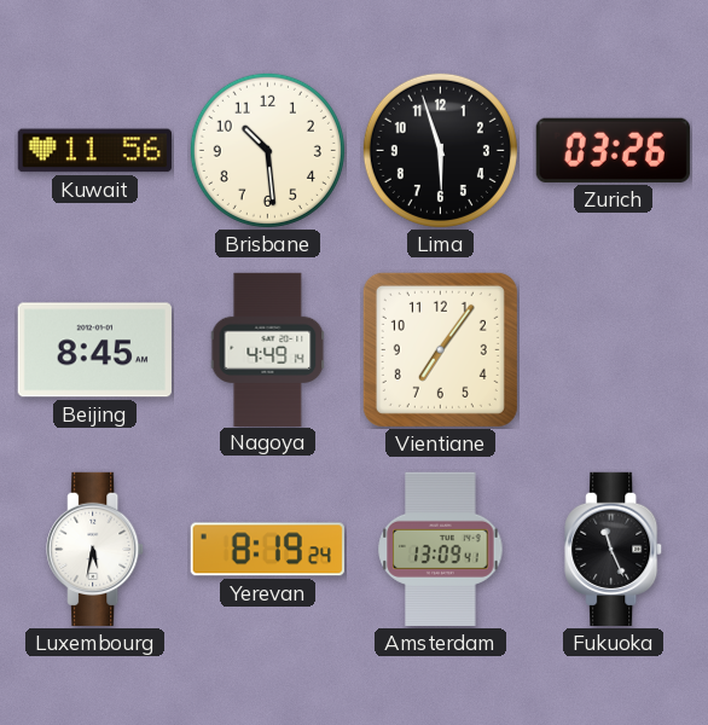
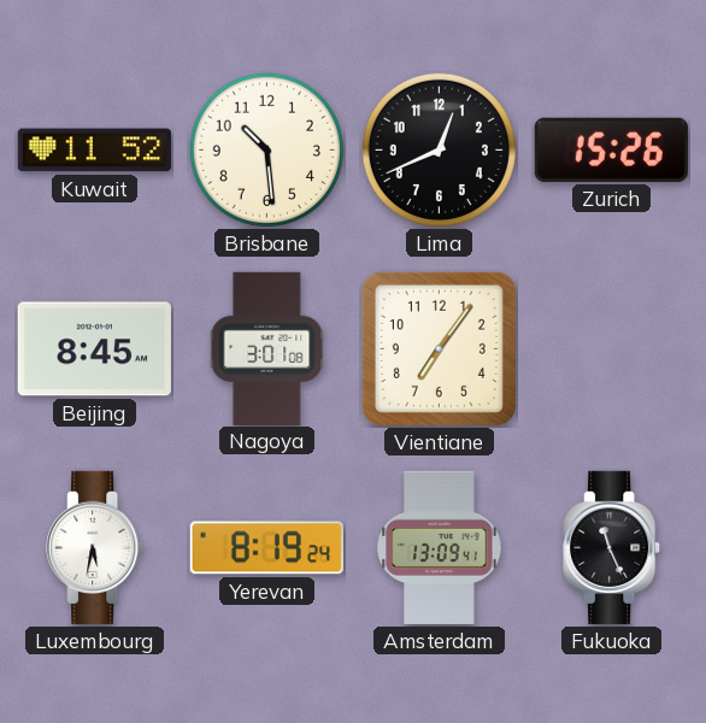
Kuwait: 11:56 -> 11:52
Lima: 5:57 -> 12:41
Zurich: 03:26 -> 15:26
Nagoya: 4:49 -> 3:01
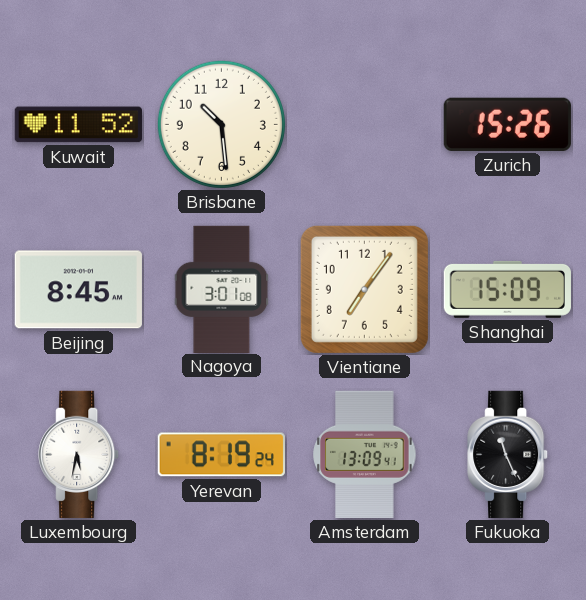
Lima: 12:41 -> none
Shanghai: none -> 15:09
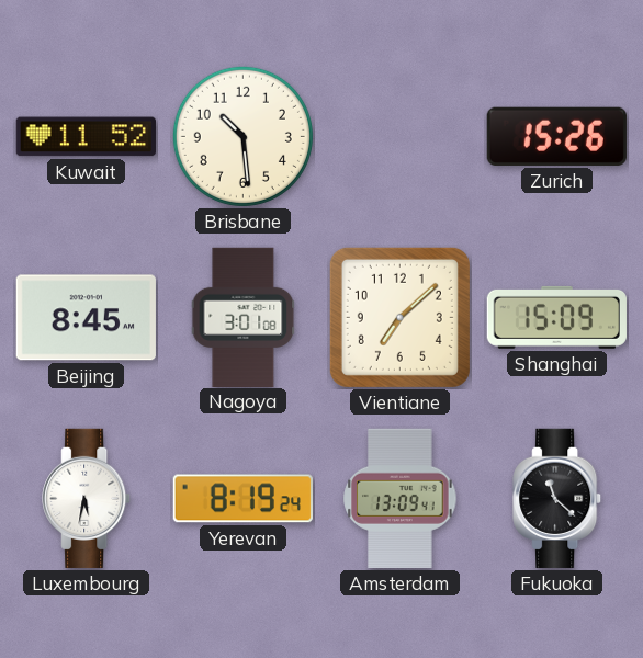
Vientiane: 7:06 -> 7:08
Fukuoka: 11:26 -> 11:22
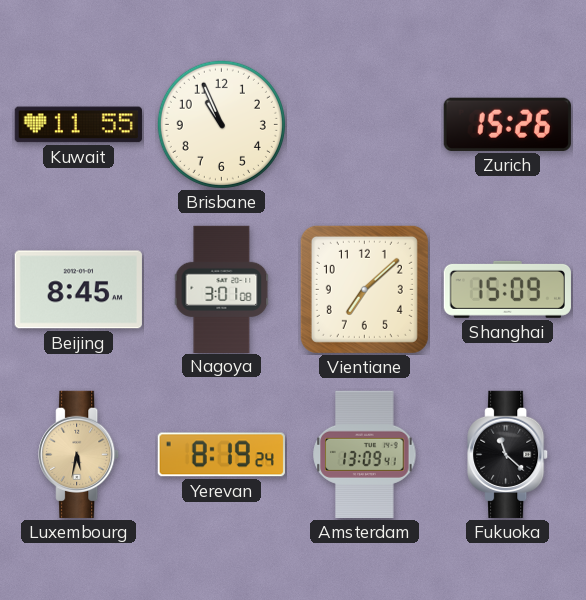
Kuwait: 11:52 -> 11:55
Brisbane: 10:29 -> 10:56
Luxembourg dial: white -> champagne
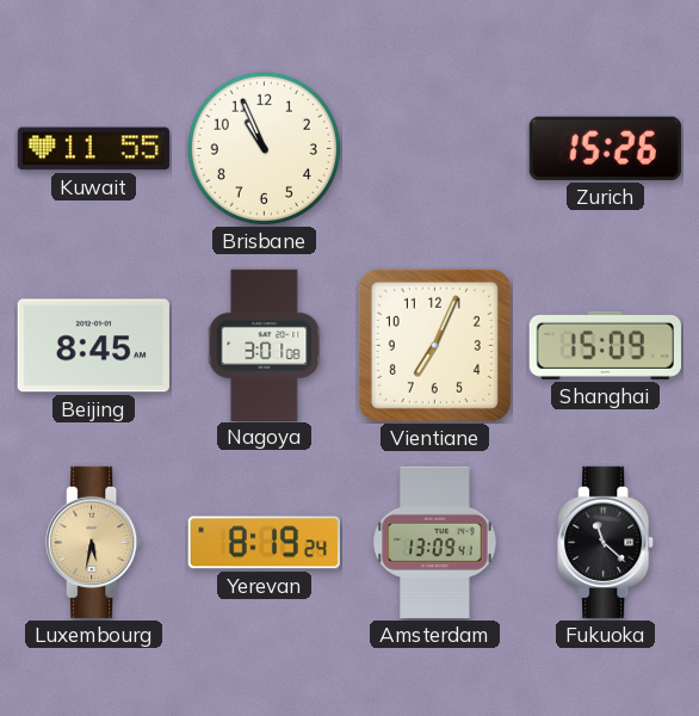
Vientiane: 7:08 -> 7:04
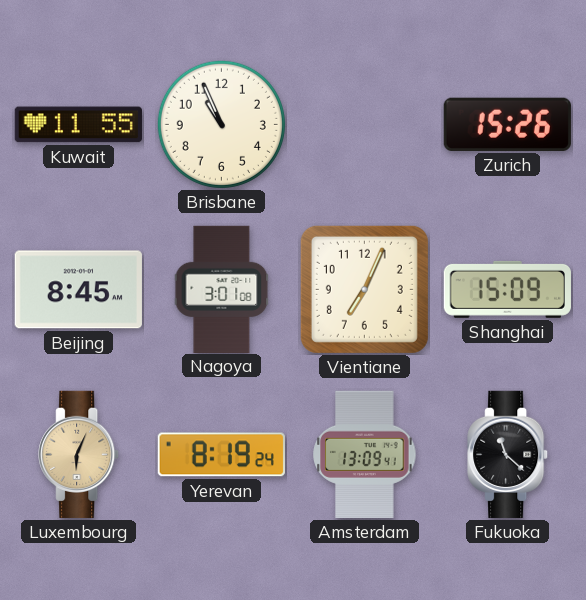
Luxembourg: 5:32 -> 6:04
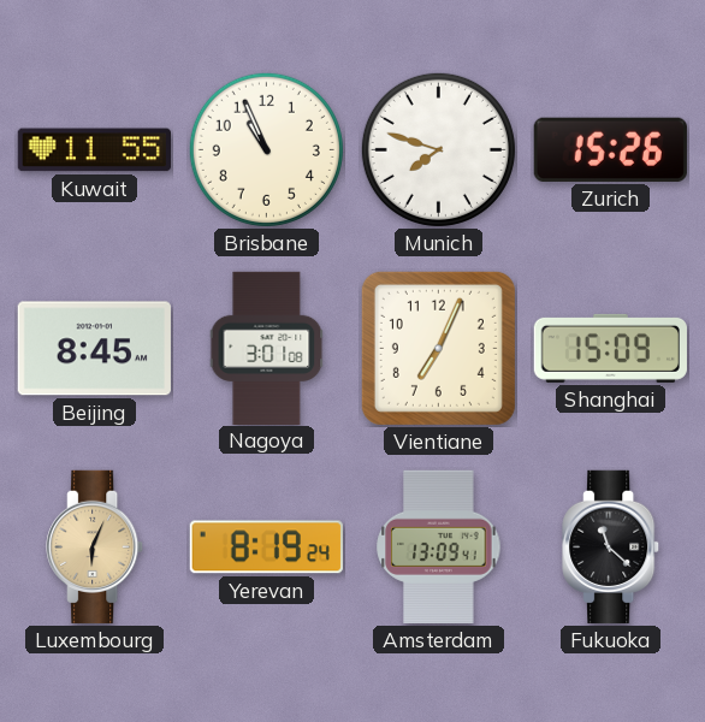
Munich: none -> 7:48
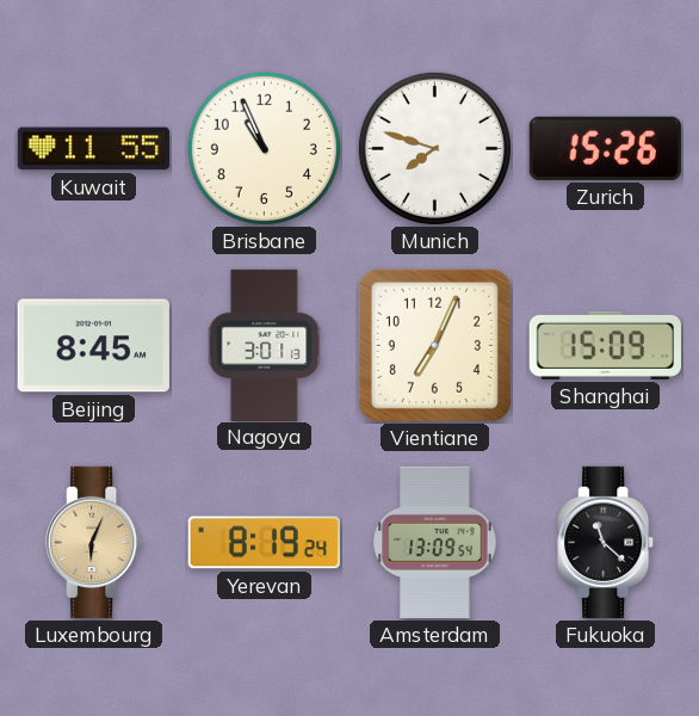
Nagoya: 3:01:08 -> 3:01:13
Amsterdam: 13:09:41 -> 13:09:54
